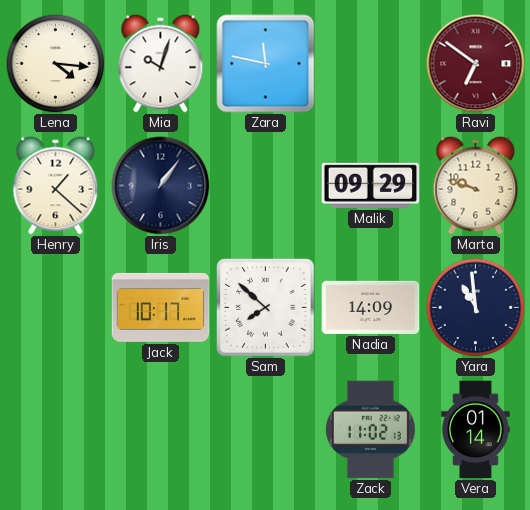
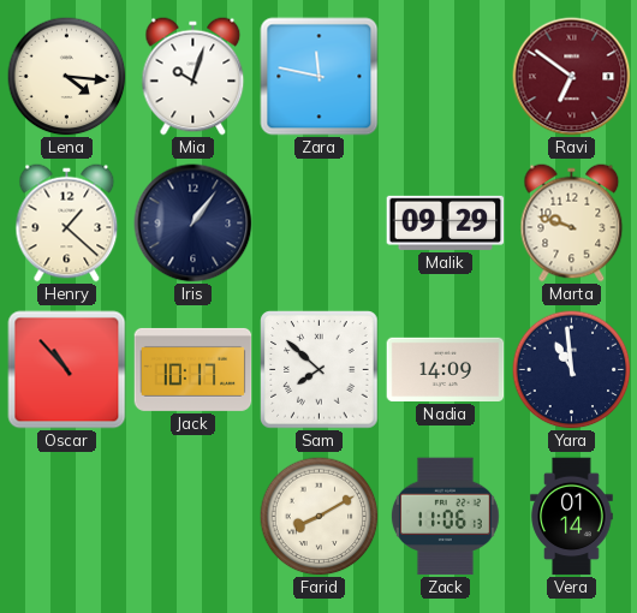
Oscar: none -> 10:53
Farid: none -> 8:10
Zack: 11:02 -> 11:06
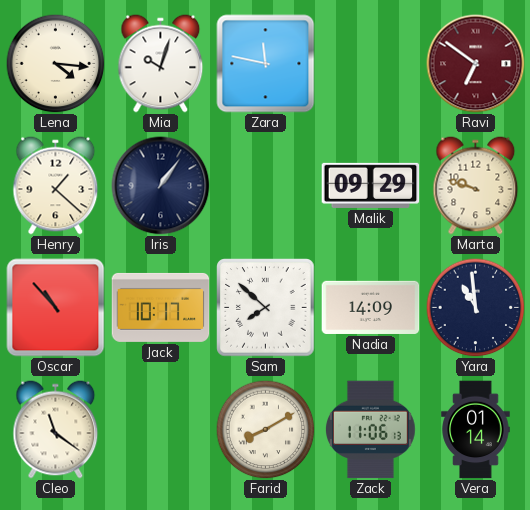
Cleo: none -> 11:21
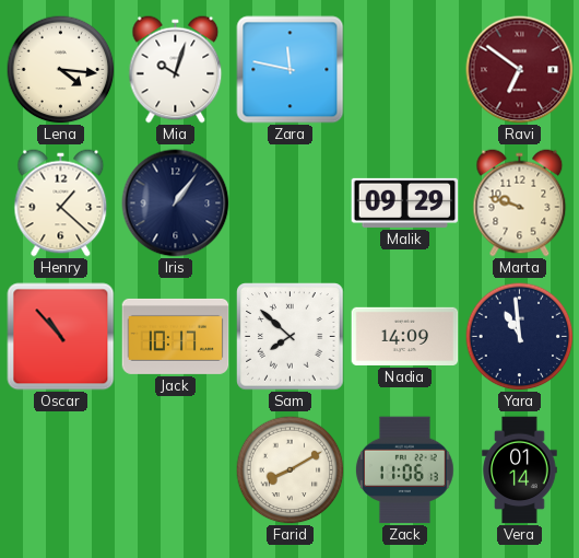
Cleo: 11:21 -> none
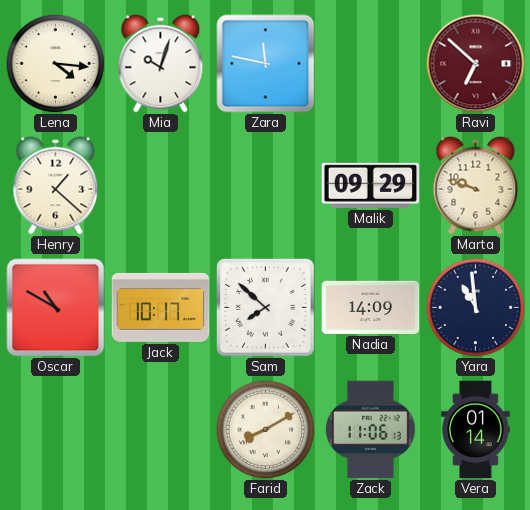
Ravi: 6:51 -> 6:52
Iris: 1:06 -> none
Oscar: 10:53 -> 10:50
